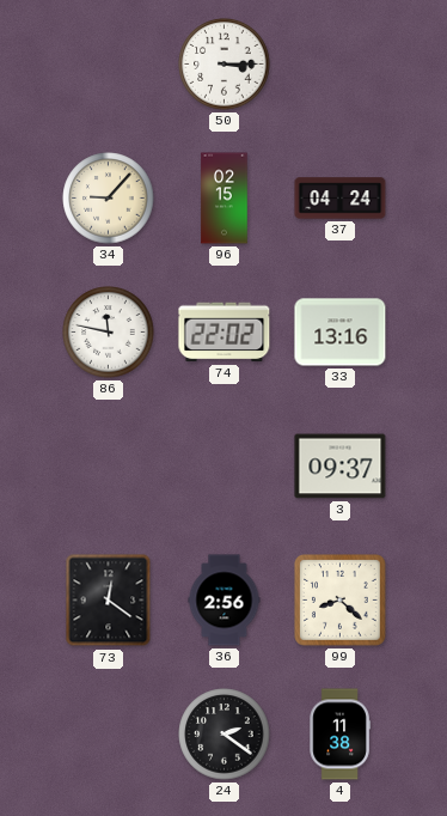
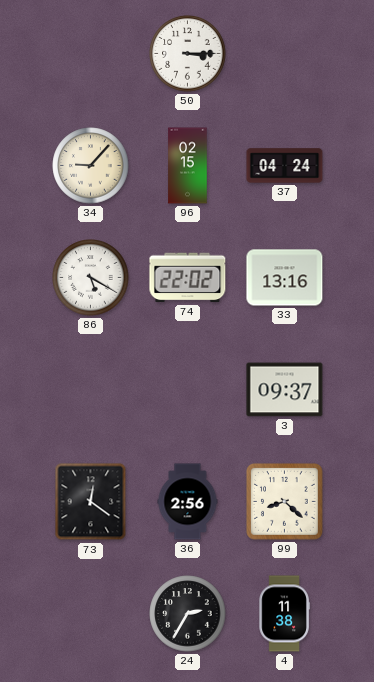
86: 11:47 -> 5:20
24: 2:21 -> 2:35
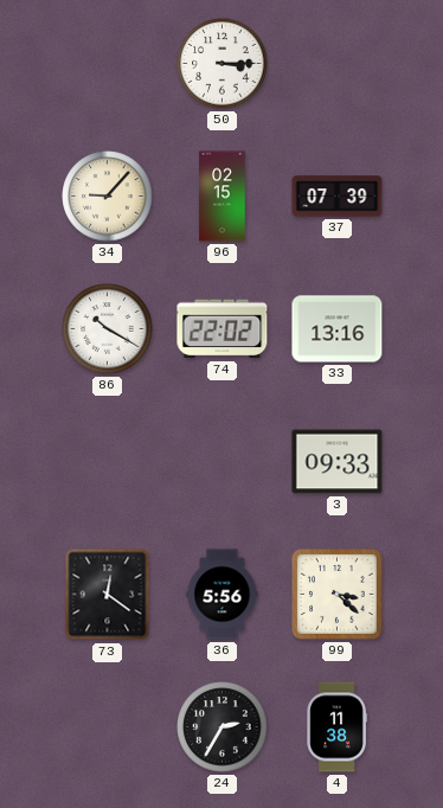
37: 04:24 -> 07:39
86: 5:20 -> 10:20
3: 09:37 -> 09:33
36: 2:56 -> 5:56
99: 8:22 -> 3:22
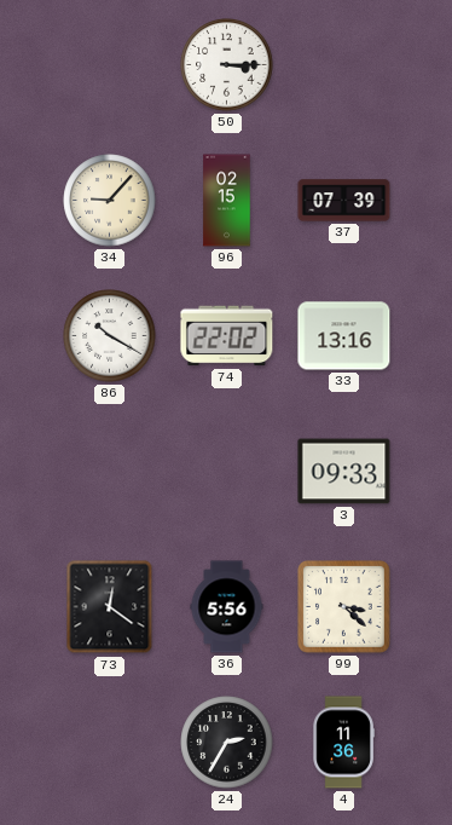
4: 11:38 -> 11:36
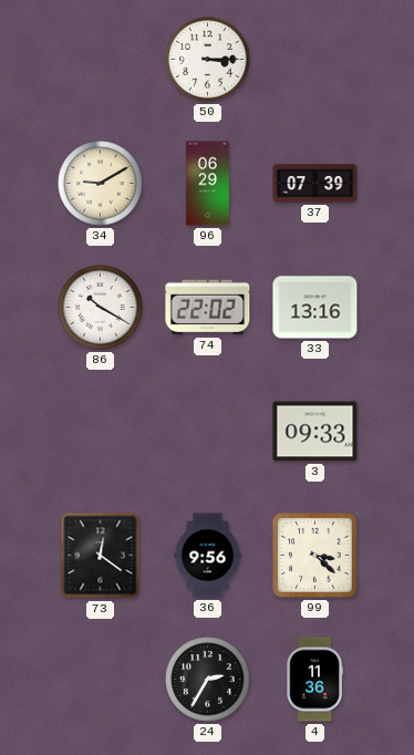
34: 9:07 -> 9:10
96: 02:15 -> 06:29
36: 5:56 -> 9:56
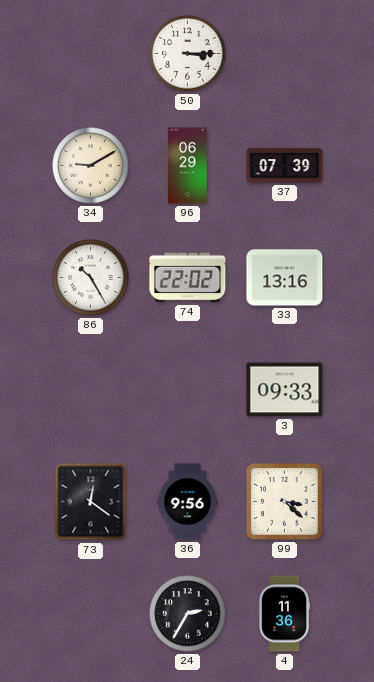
86: 10:20 -> 10:25
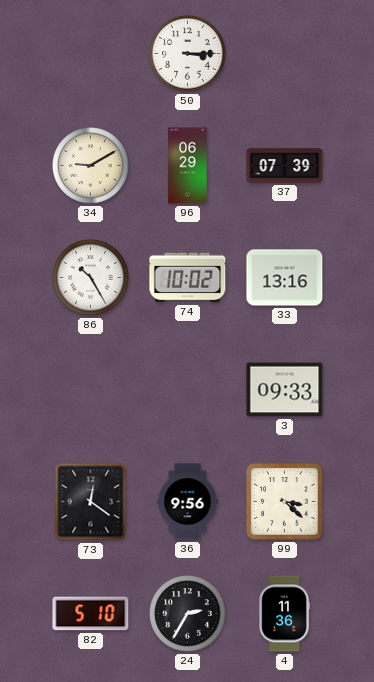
74: 22:02 -> 10:02
82: none -> 5:10
